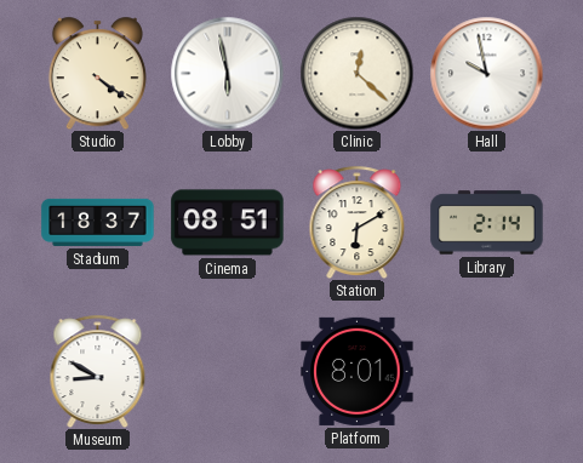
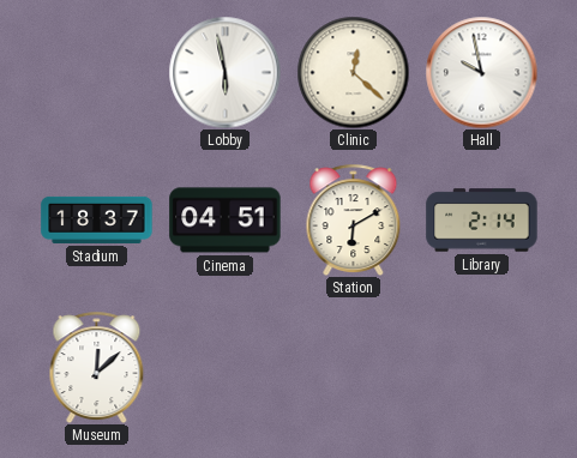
Studio: 4:21 -> none
Cinema: 08:51 -> 04:51
Museum: 8:50 -> 12:08
Platform: 8:01 -> none
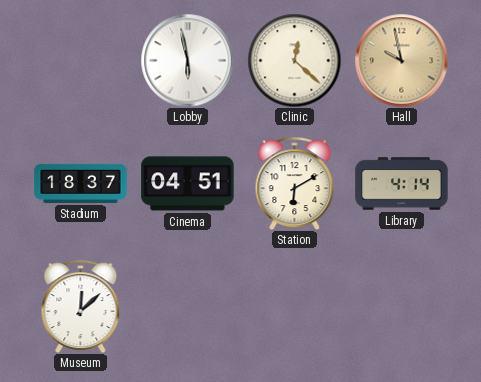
Hall dial: white -> champagne
Library: 2:14 -> 4:14
